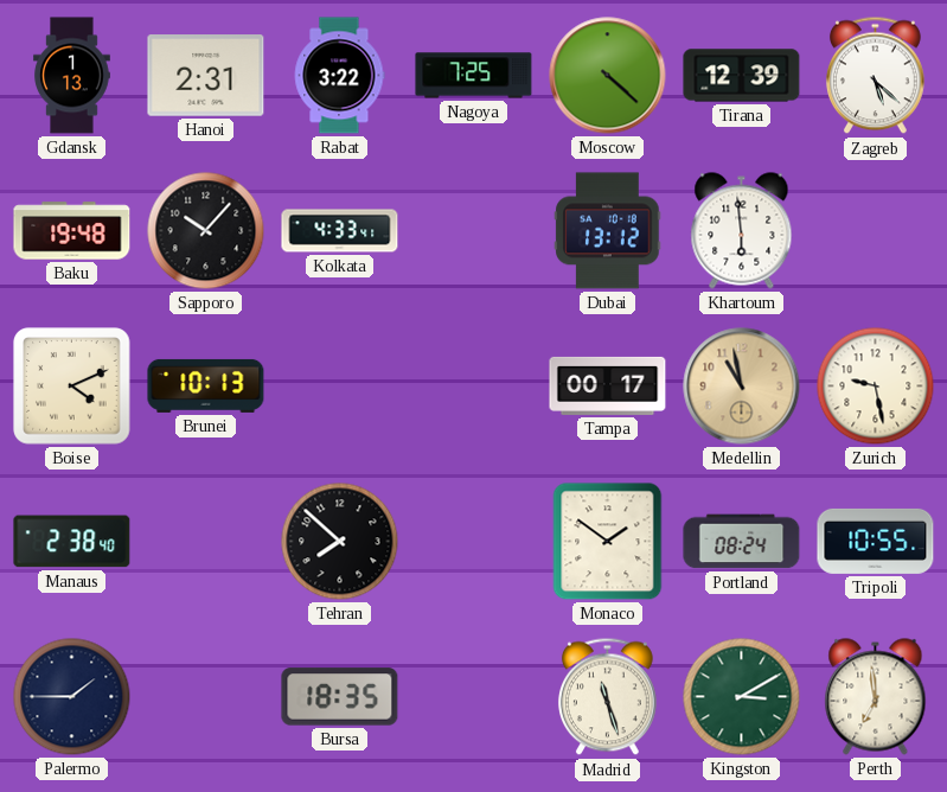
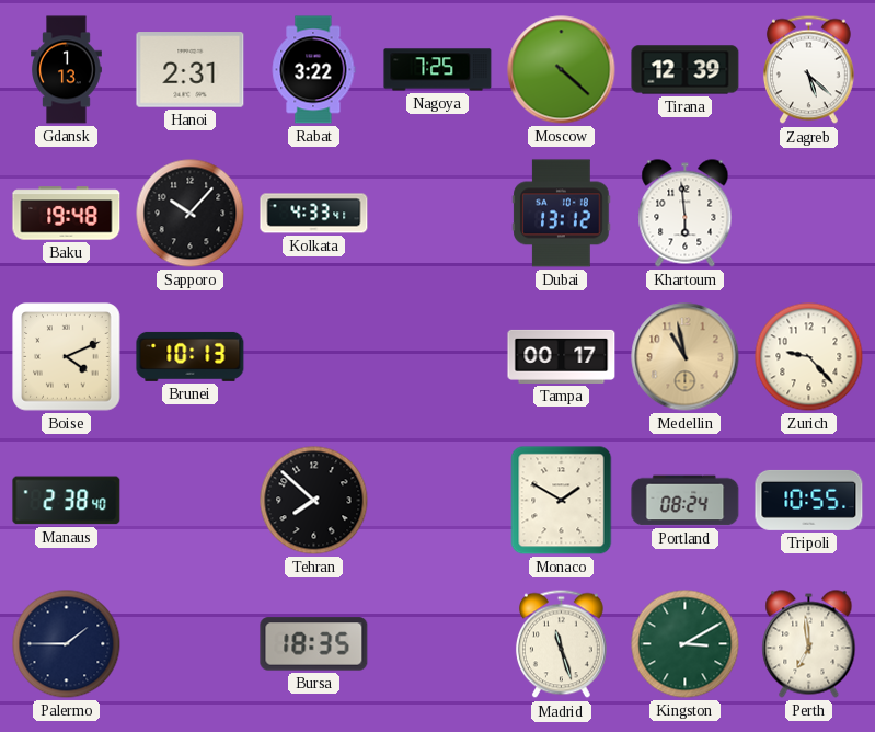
Zurich: 9:28 -> 9:23
Monaco: 1:51 -> 1:50
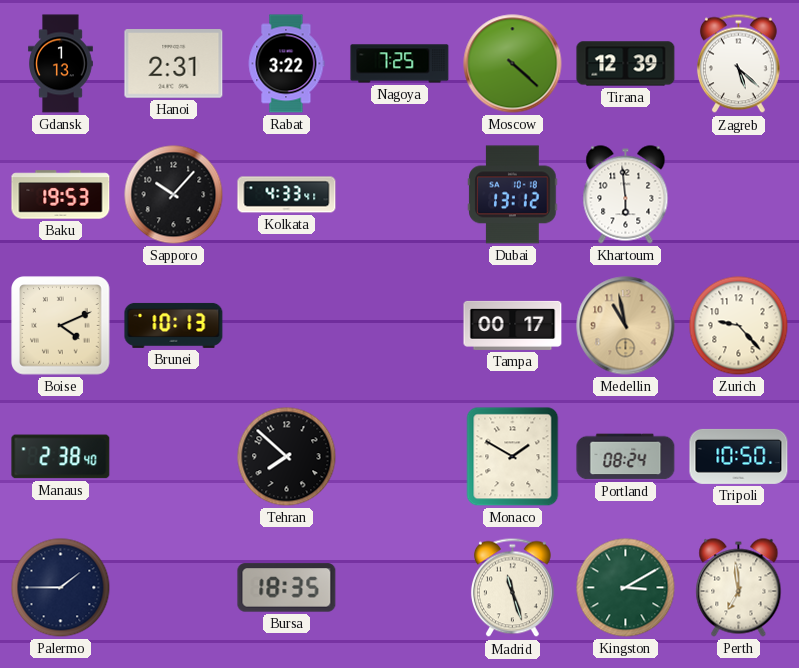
Baku: 19:48 -> 19:53
Tripoli: 10:55 -> 10:50
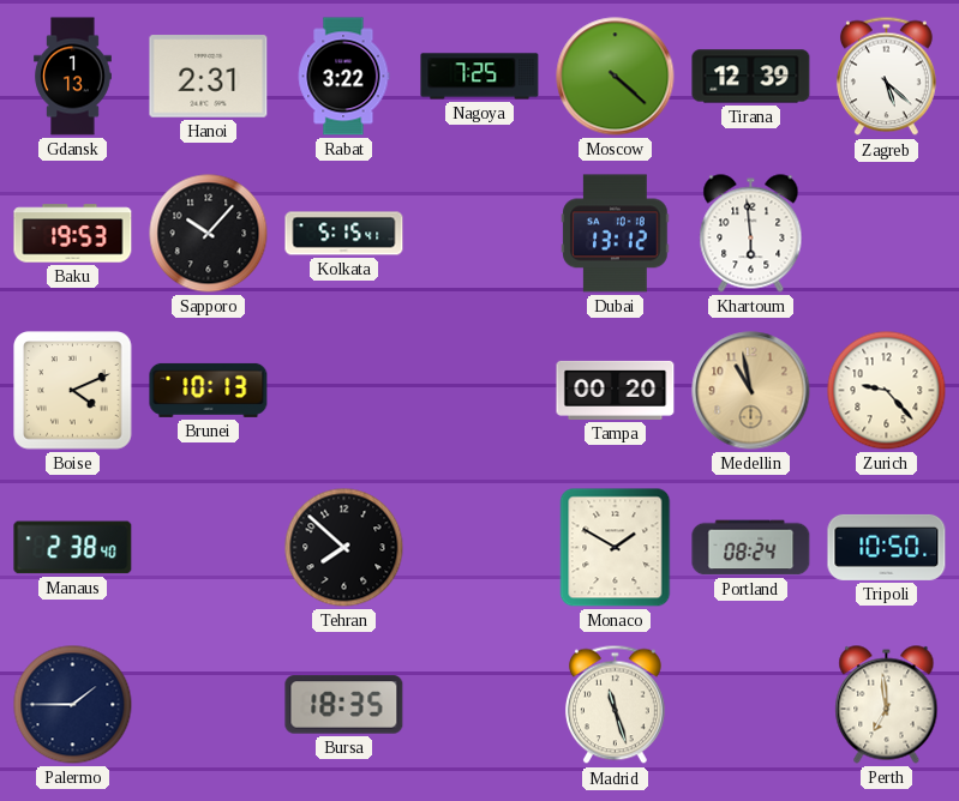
Kolkata: 4:33 -> 5:15
Tampa: 00:17 -> 00:20
Kingston: 3:10 -> none
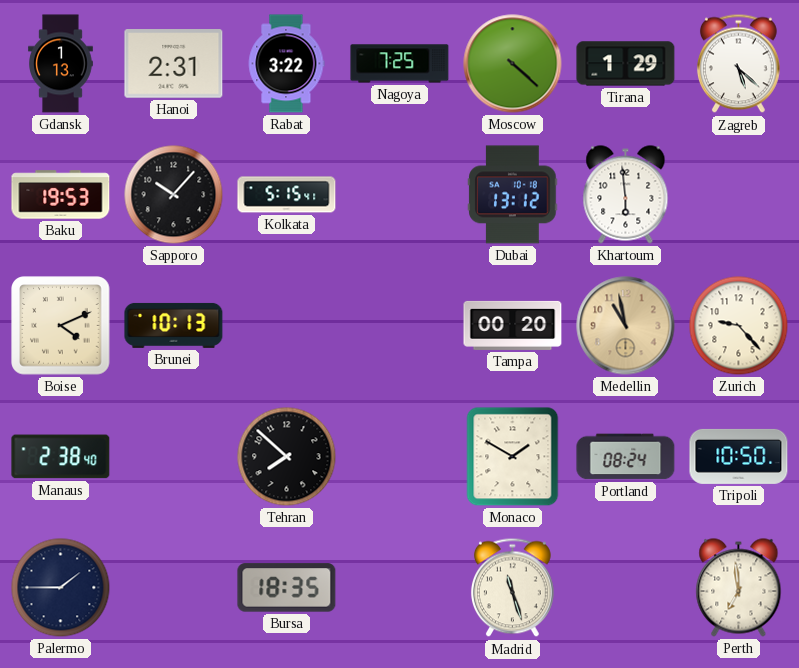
Tirana: 12:39 -> 1:29
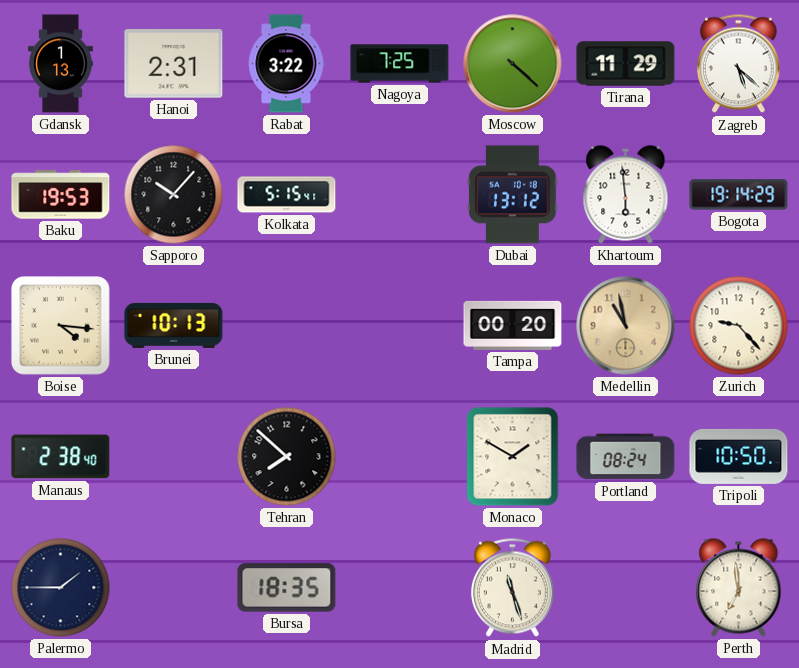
Tirana: 1:29 -> 11:29
Bogota: none -> 19:14
Boise: 4:11 -> 4:16
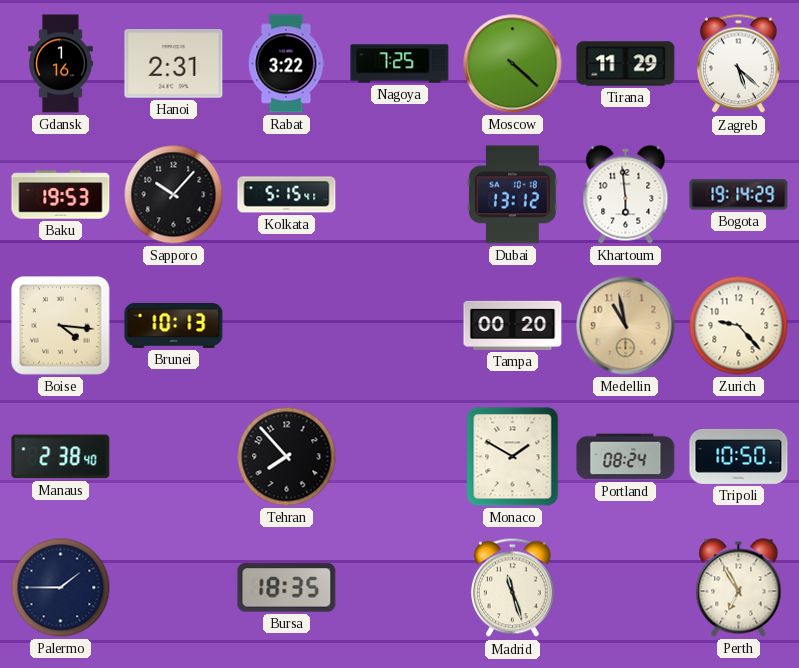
Gdansk: 1:13 -> 1:16
Tehran: 7:52 -> 7:53
Perth: 6:59 -> 6:55
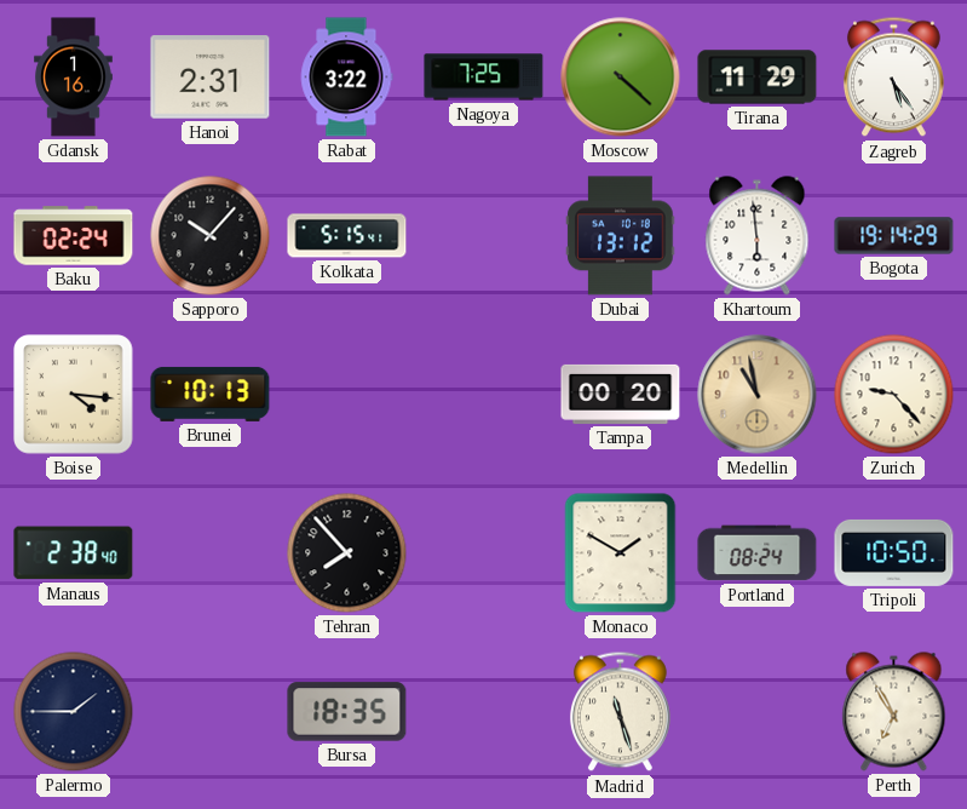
Zagreb: 5:22 -> 5:24
Baku: 19:53 -> 02:24
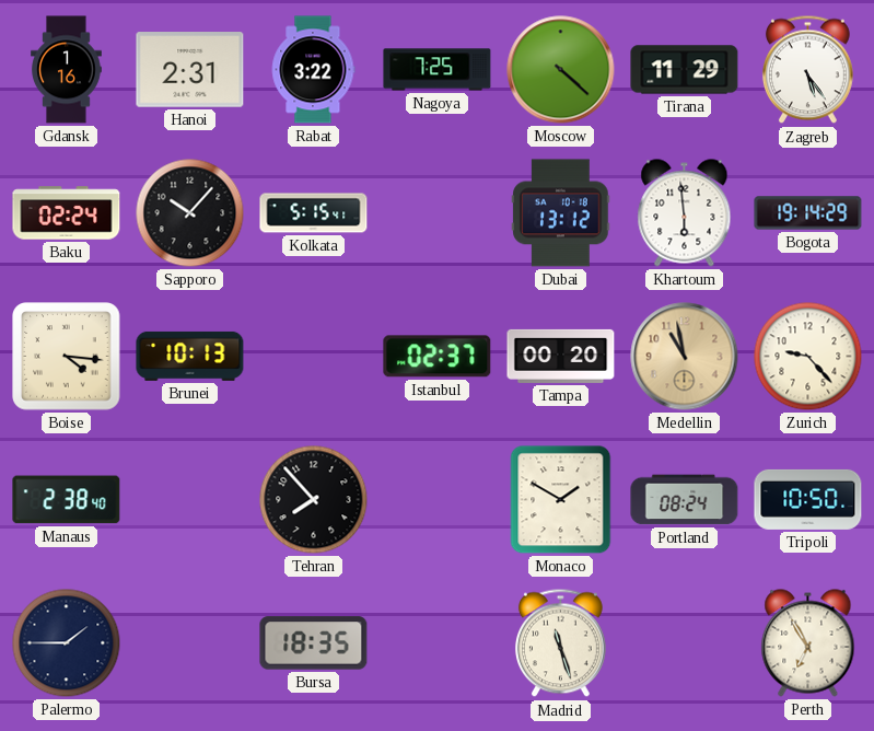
Istanbul: none -> 02:37
